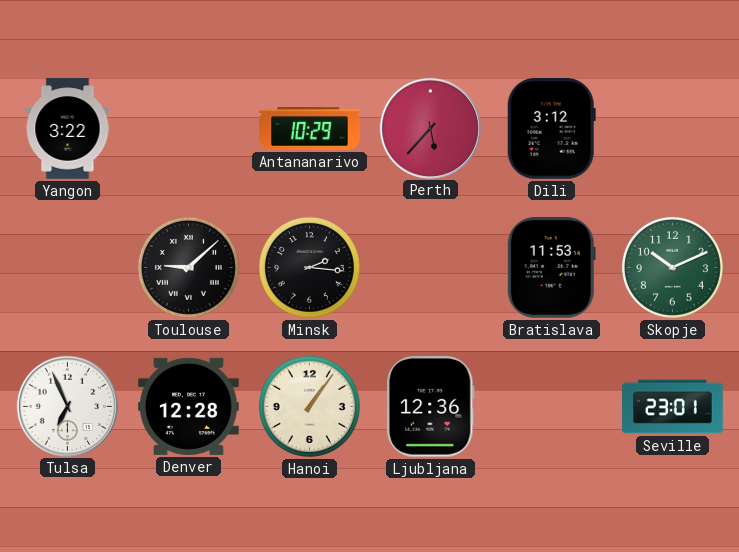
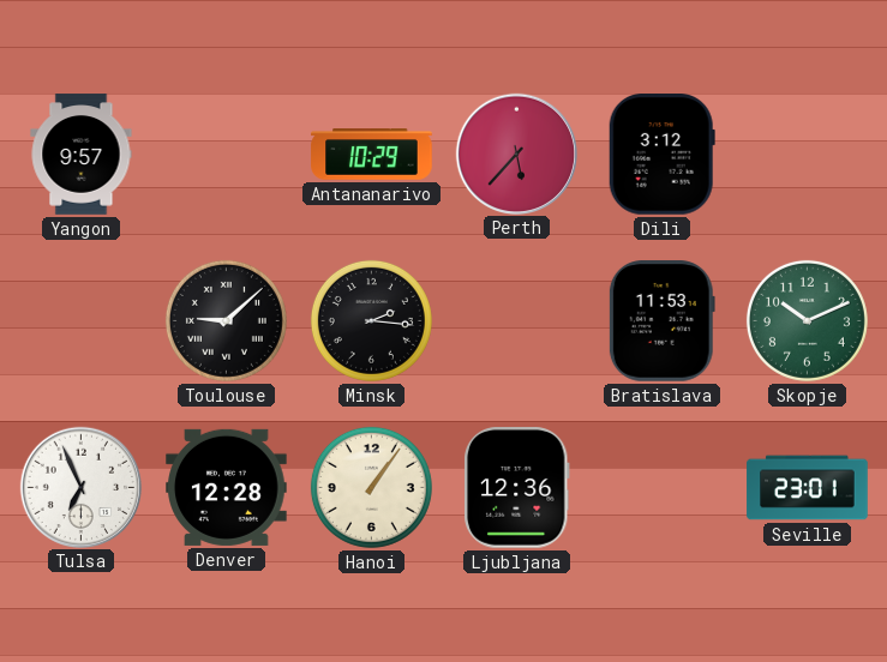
Yangon: 3:22 -> 9:57
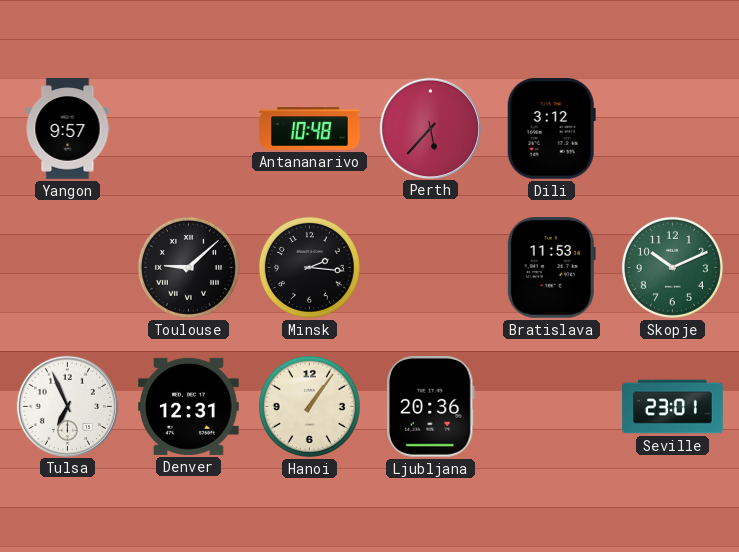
Antananarivo: 10:29 -> 10:48
Denver: 12:28 -> 12:31
Ljubljana: 12:36 -> 20:36
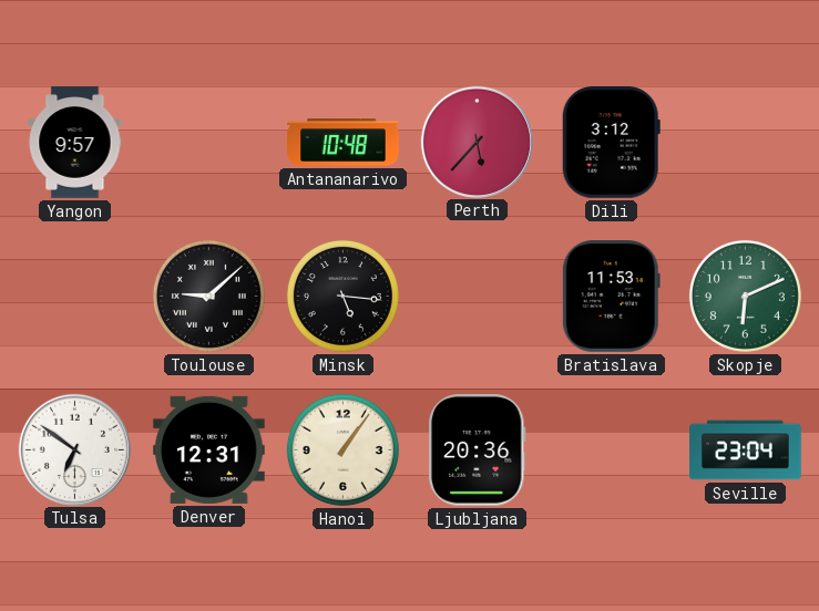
Minsk: 2:16 -> 5:16
Skopje: 10:11 -> 6:11
Tulsa: 6:56 -> 6:51
Seville: 23:01 -> 23:04
